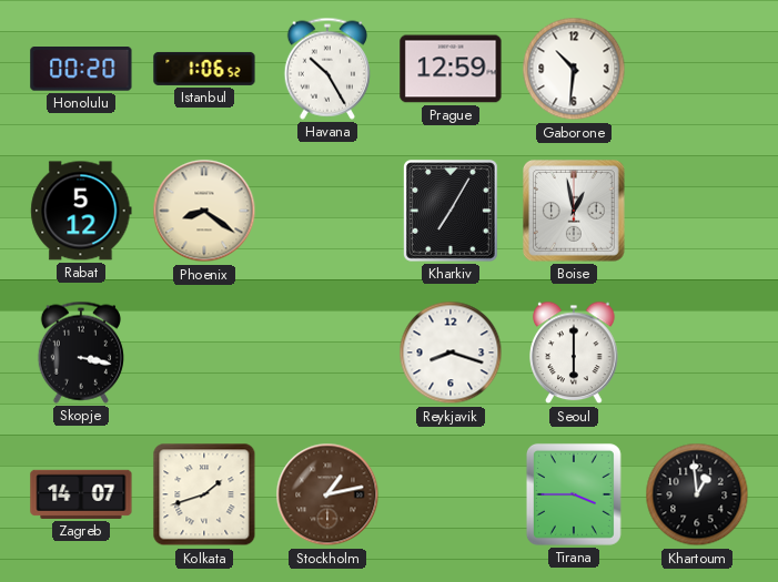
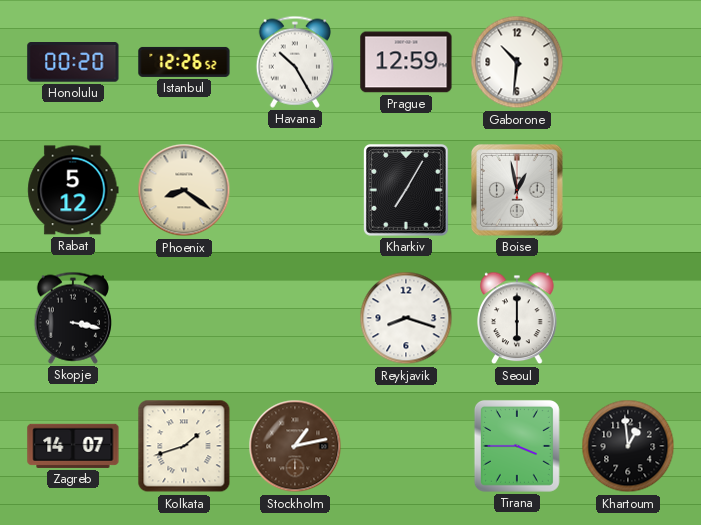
Istanbul: 1:06 -> 12:26
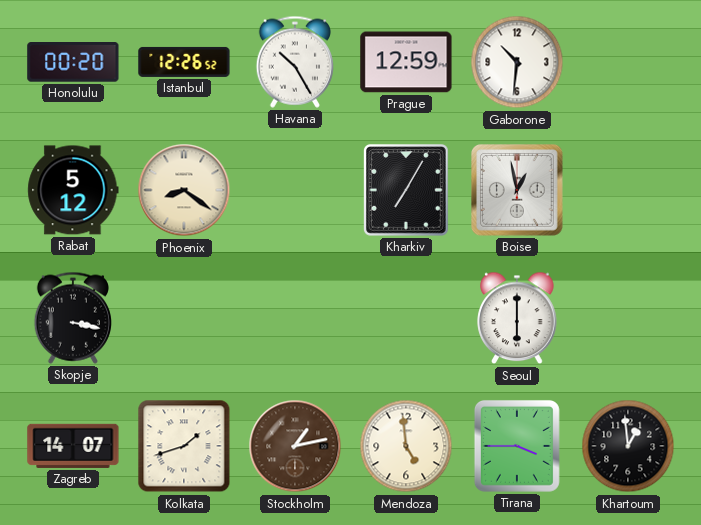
Reykjavik: 8:18 -> none
Mendoza: none -> 4:59
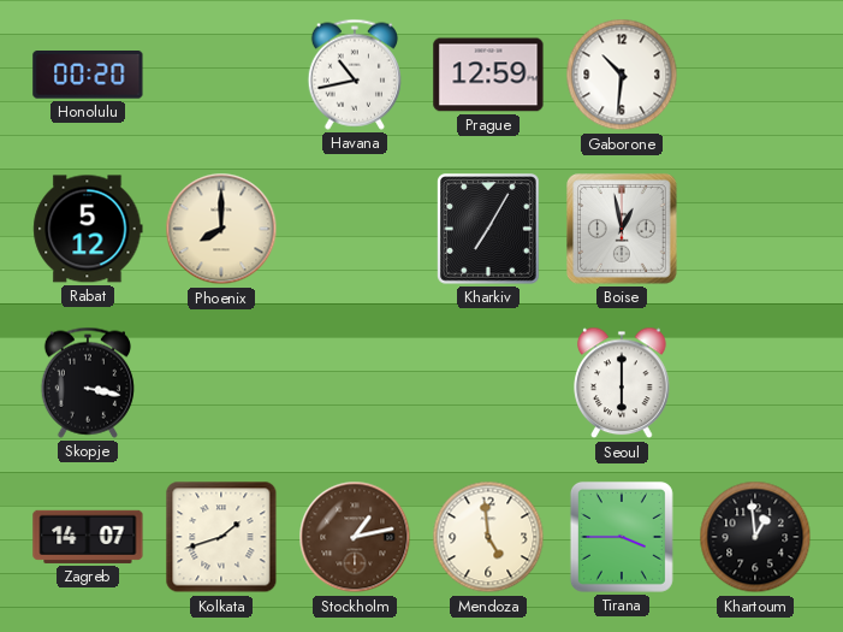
Istanbul: 12:26 -> none
Havana: 10:25 -> 10:43
Phoenix: 8:21 -> 8:00
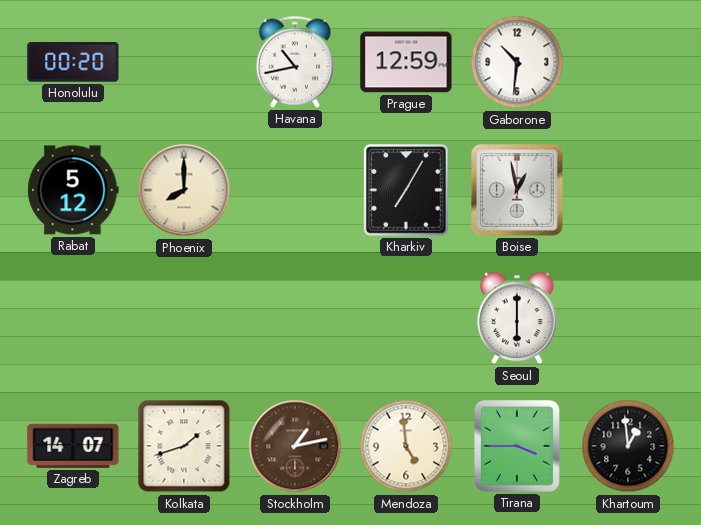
Skopje: 3:17 -> none
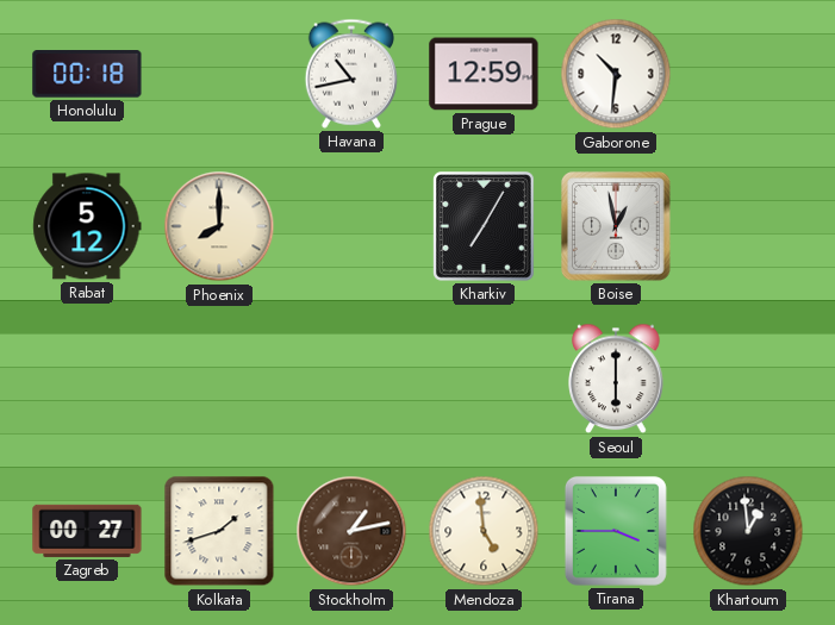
Honolulu: 00:20 -> 00:18
Zagreb: 14:07 -> 00:27
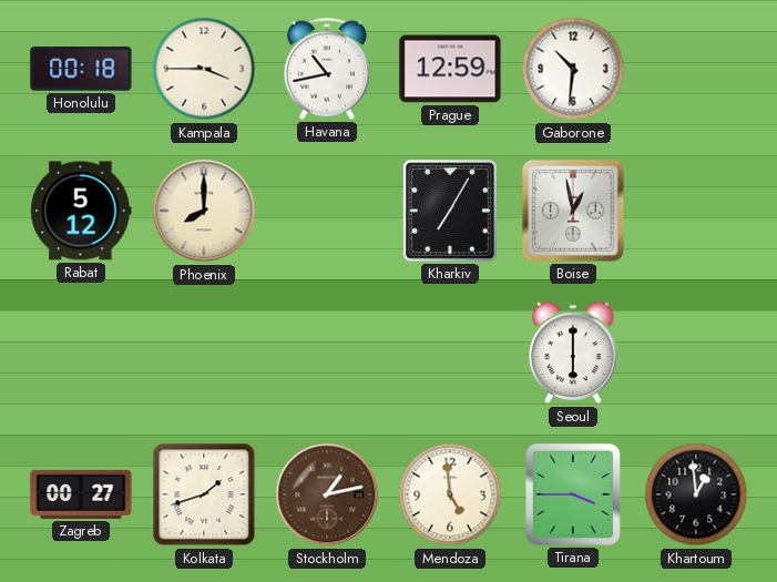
Kampala: none -> 3:45
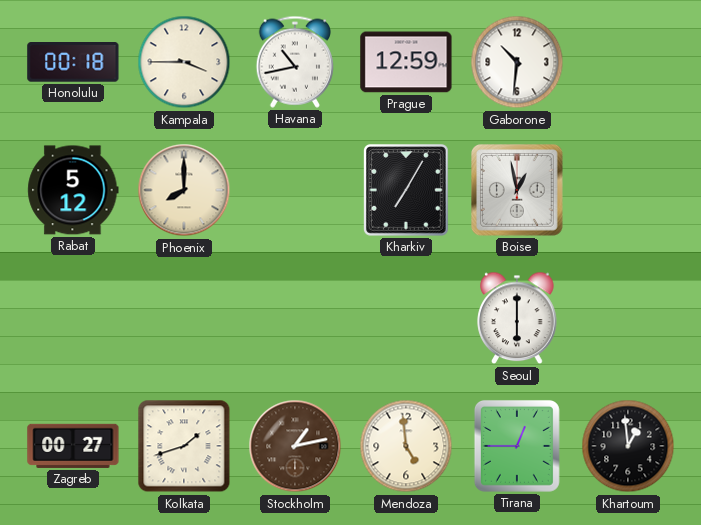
Tirana: 3:45 -> 12:45
